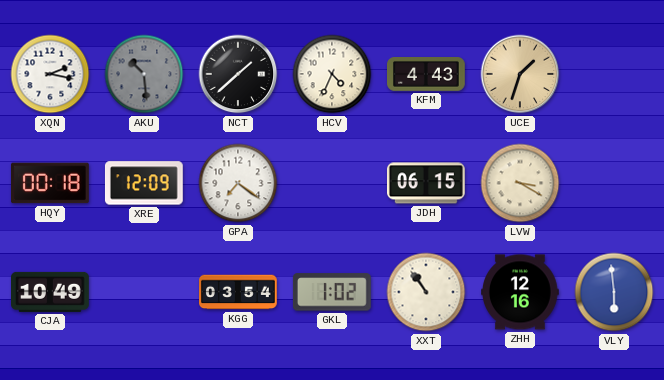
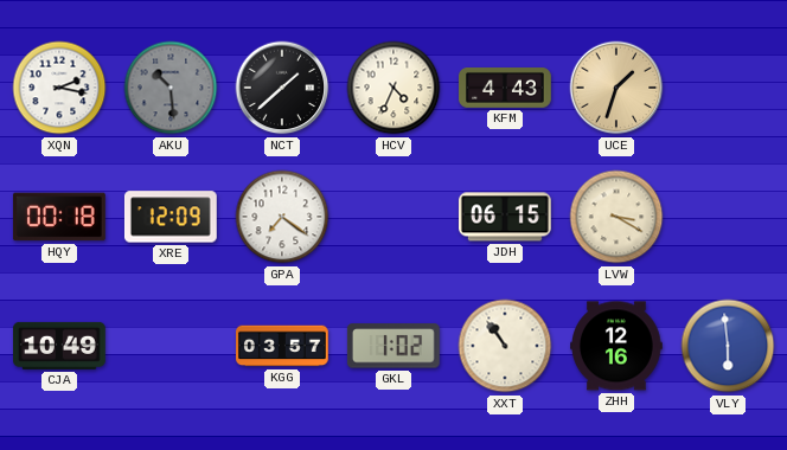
KGG: 03:54 -> 03:57
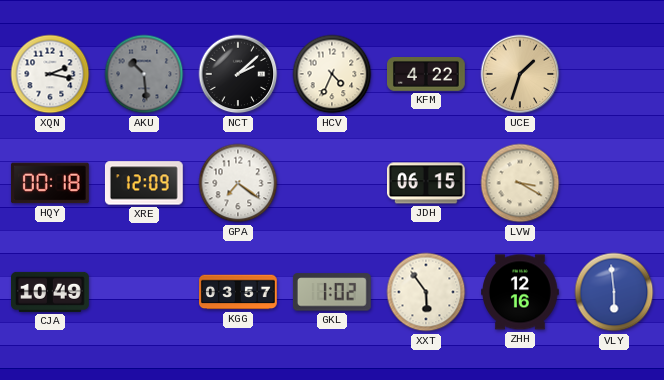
NCT: 1:38 -> 2:08
KFM: 4:43 -> 4:22
XXT: 10:54 -> 5:54
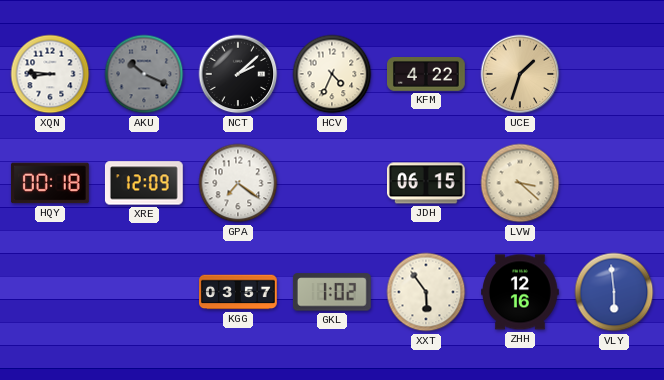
XQN: 2:17 -> 8:46
AKU: 10:29 -> 10:19
LVW: 3:20 -> 3:22
CJA: 10:49 -> none
